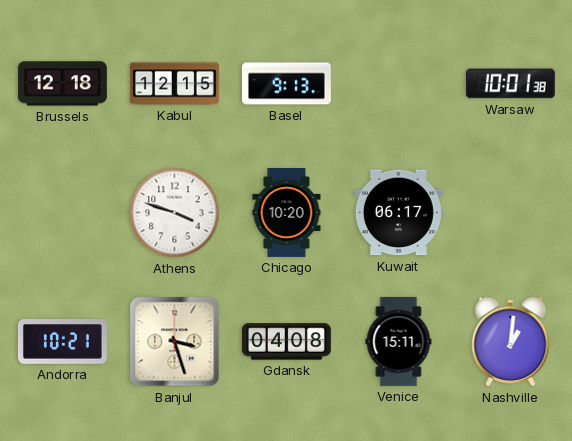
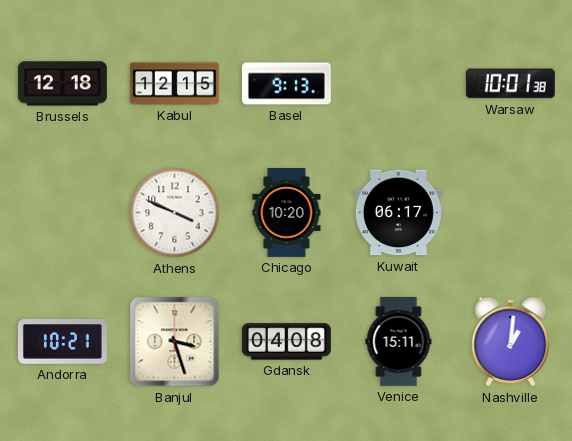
Athens: 3:48 -> 3:49
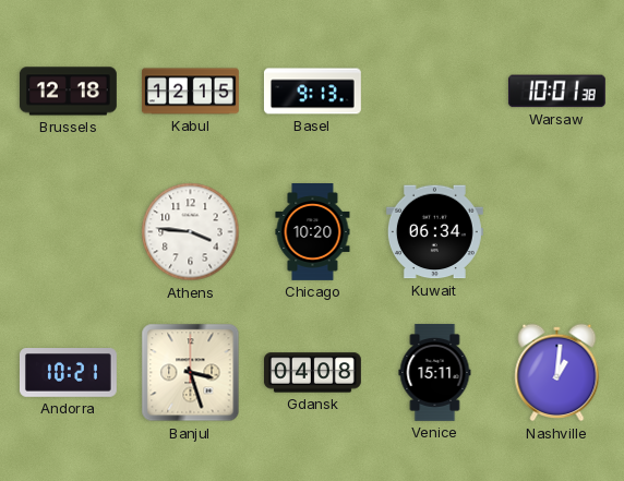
Athens: 3:49 -> 3:46
Kuwait: 06:17 -> 06:34
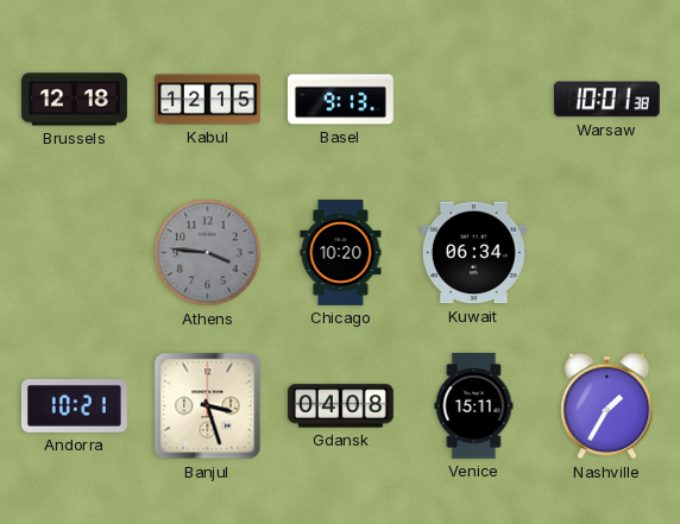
Athens dial: white -> grey
Nashville: 1:01 -> 1:35
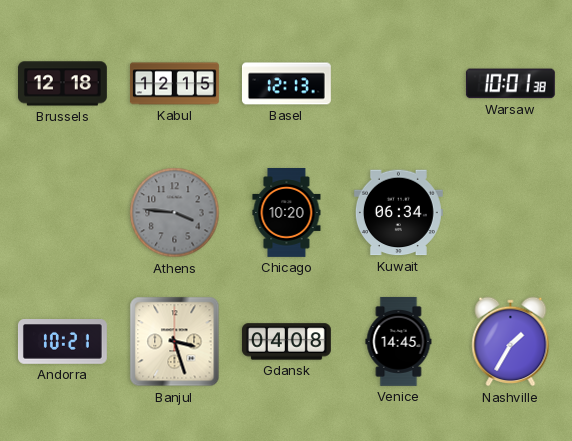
Basel: 9:13 -> 12:13
Venice: 15:11 -> 14:45
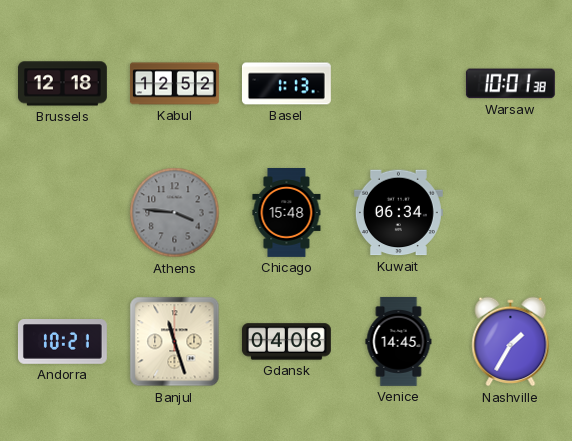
Kabul: 12:15 -> 12:52
Basel: 12:13 -> 1:13
Chicago: 10:20 -> 15:48
Banjul: 3:27 -> 11:27
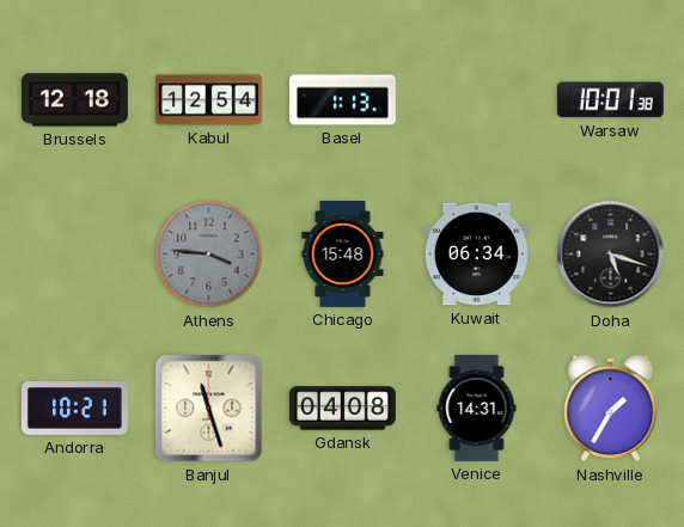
Kabul: 12:52 -> 12:54
Doha: none -> 5:18
Venice: 14:45 -> 14:31
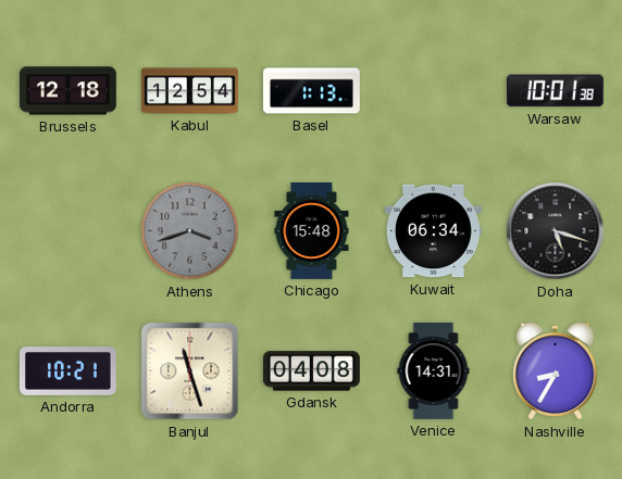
Athens: 3:46 -> 3:42
Nashville: 1:35 -> 8:35
